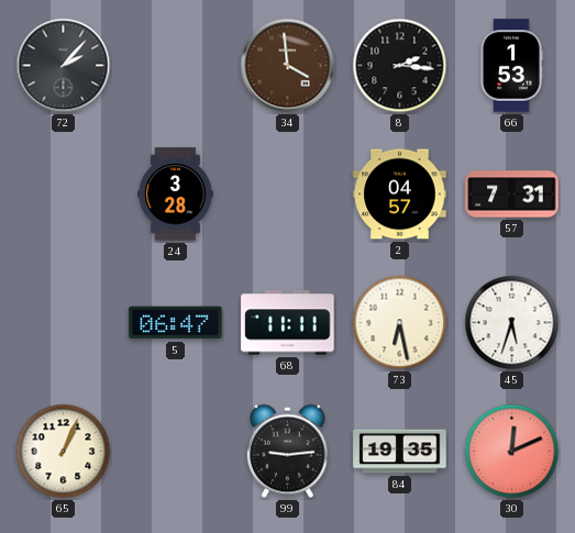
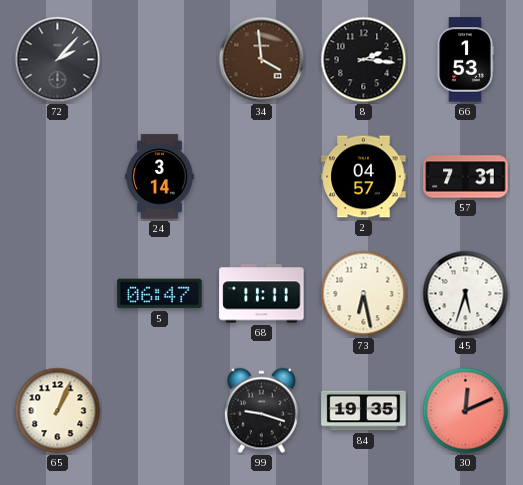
24: 3:28 -> 3:14
99: 9:14 -> 9:18
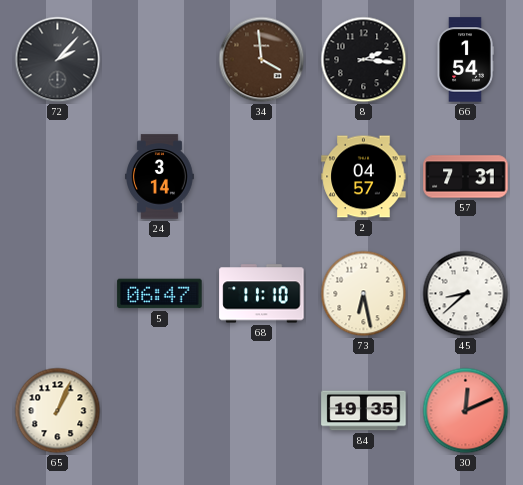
66: 1:53 -> 1:54
68: 11:11 -> 11:10
45: 5:33 -> 8:38
99: 9:18 -> none
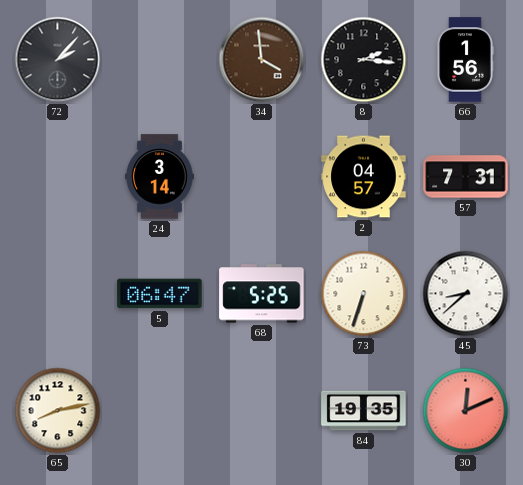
66: 1:54 -> 1:56
68: 11:10 -> 5:25
73: 6:28 -> 6:33
65: 1:04 -> 8:13
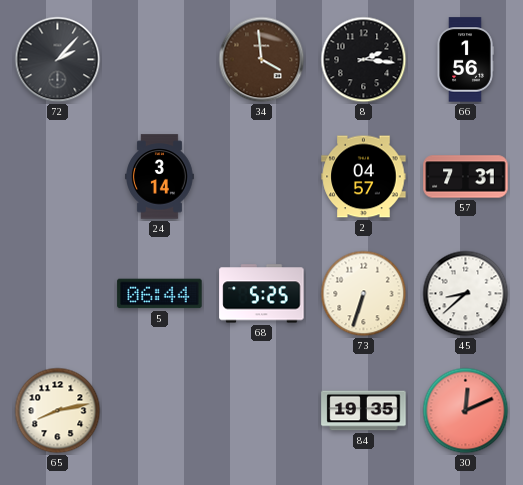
5: 06:47 -> 06:44
